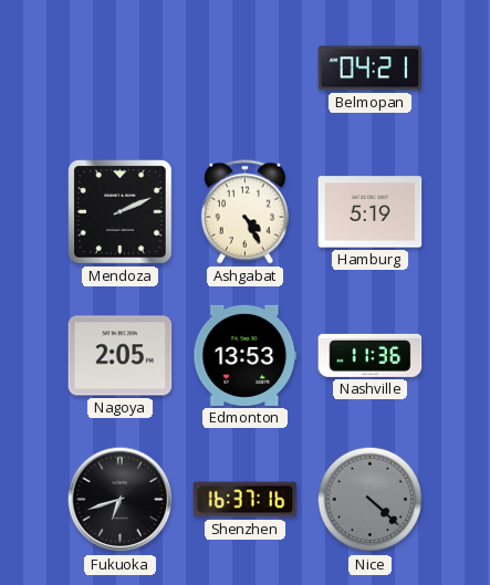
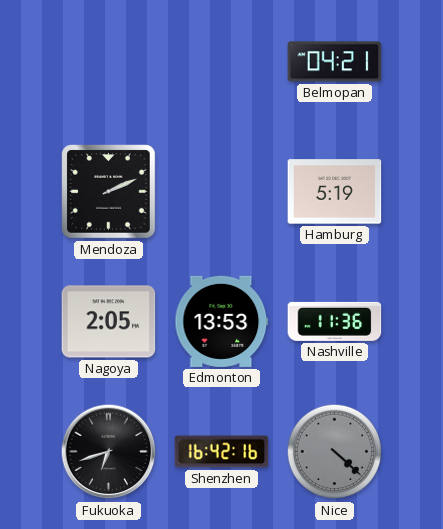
Ashgabat: 4:25 -> none
Shenzhen: 16:37 -> 16:42
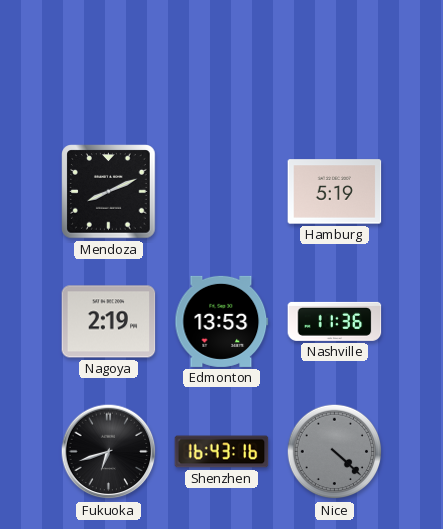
Belmopan: 04:21 -> none
Mendoza: 2:11 -> 8:11
Nagoya: 2:05 -> 2:19
Shenzhen: 16:42 -> 16:43
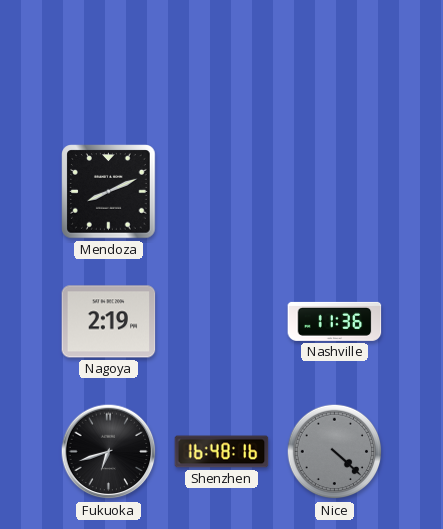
Hamburg: 5:19 -> none
Edmonton: 13:53 -> none
Shenzhen: 16:43 -> 16:48
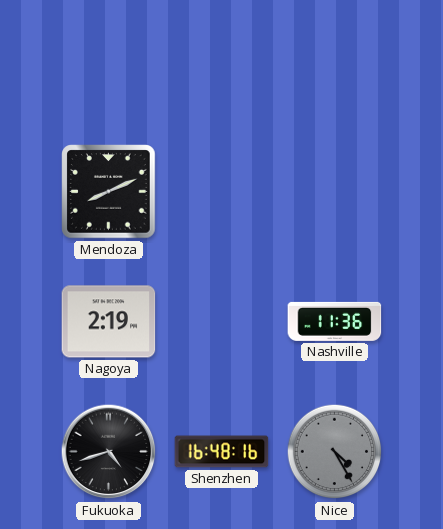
Fukuoka: 6:42 -> 4:42
Nice: 4:22 -> 4:25
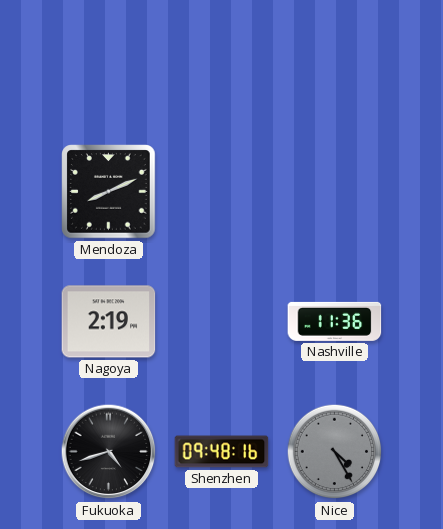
Shenzhen: 16:48 -> 09:48
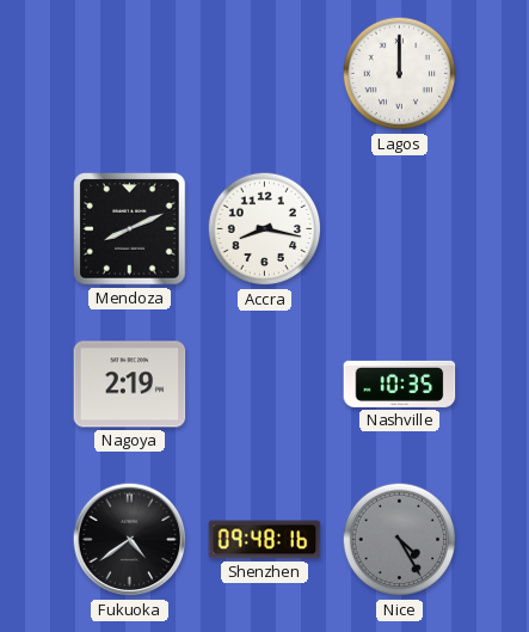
Lagos: none -> 12:00
Accra: none -> 8:17
Nashville: 11:36 -> 10:35
Fukuoka: 4:42 -> 4:39
